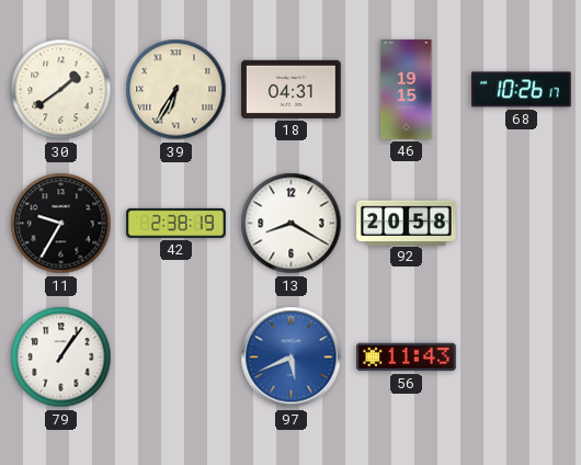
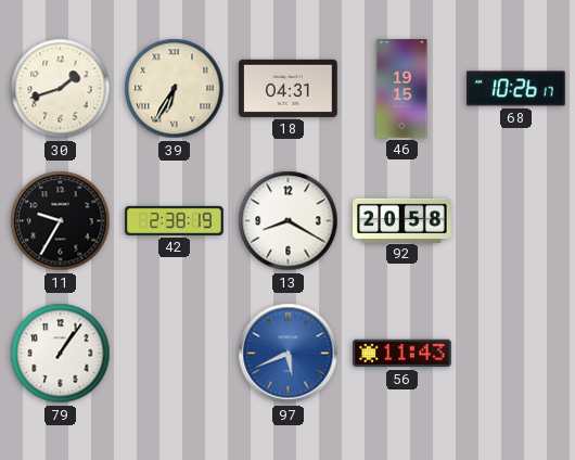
30: 1:39 -> 1:42
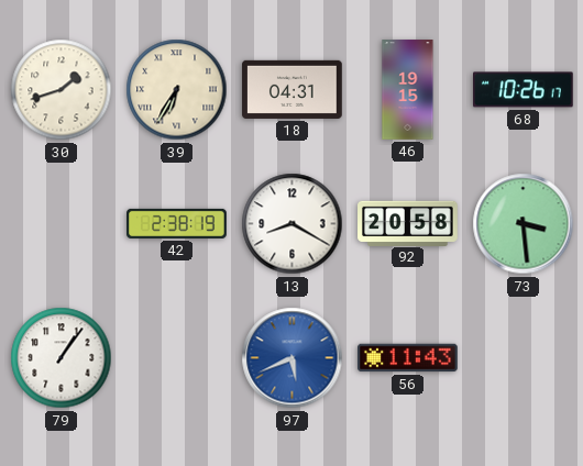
11: 9:35 -> none
73: none -> 3:29
